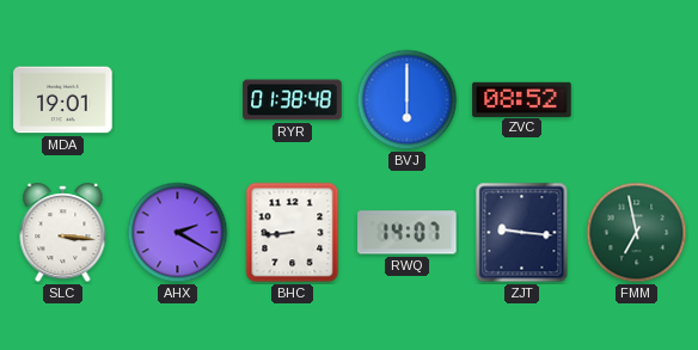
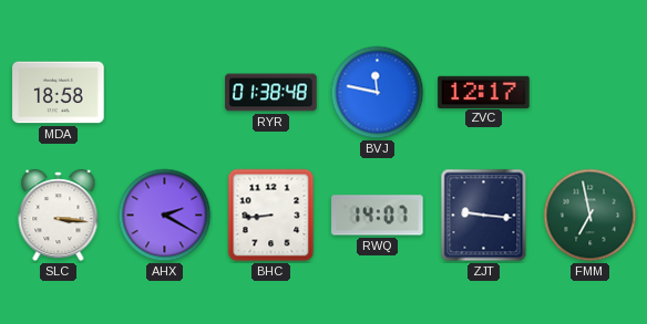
MDA: 19:01 -> 18:58
BVJ: 6:00 -> 11:47
ZVC: 08:52 -> 12:17
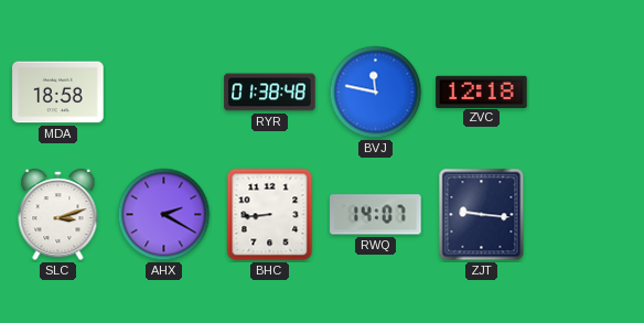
ZVC: 12:17 -> 12:18
SLC: 3:16 -> 3:12
FMM: 6:58 -> none
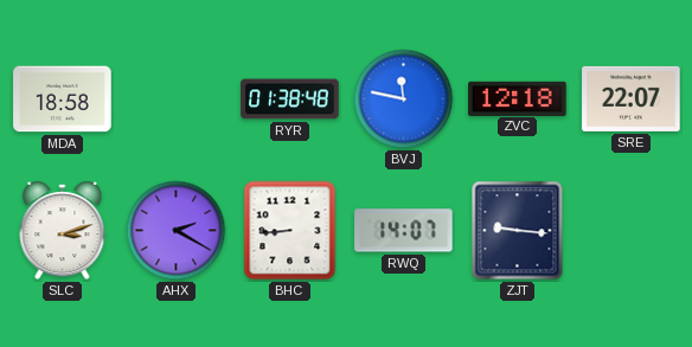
SRE: none -> 22:07
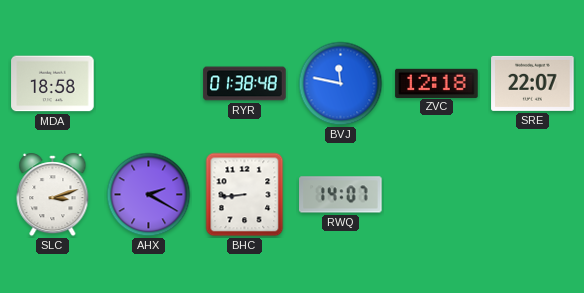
ZJT: 9:16 -> none
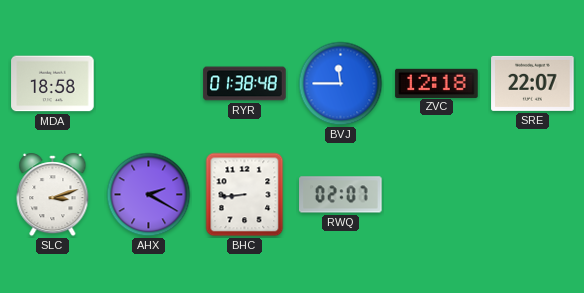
BVJ: 11:47 -> 11:45
RWQ: 14:07 -> 02:07
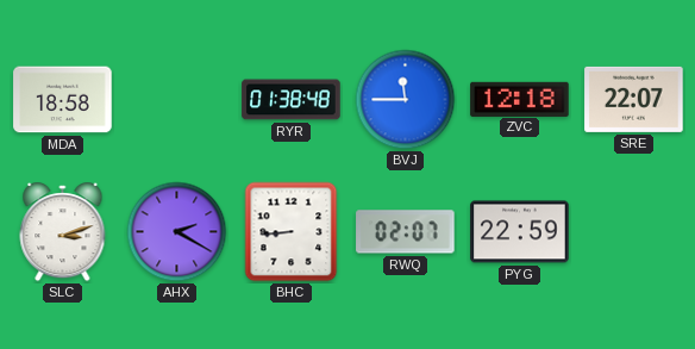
PYG: none -> 22:59
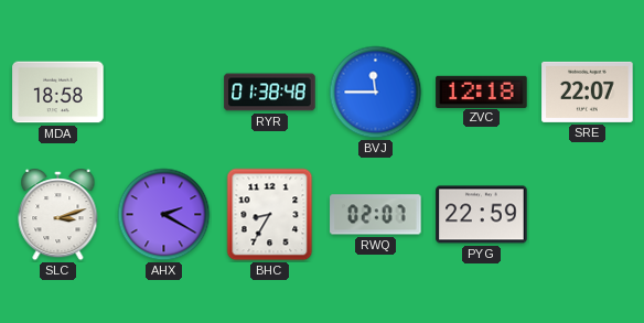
BHC: 8:44 -> 8:35
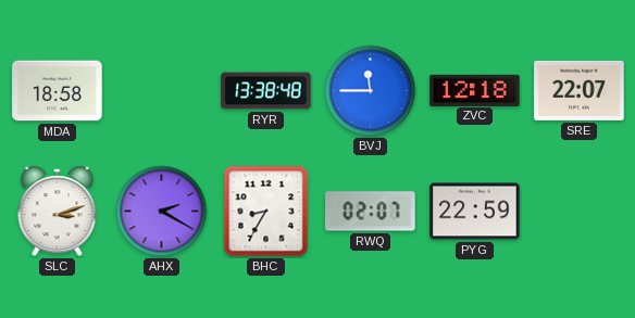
RYR: 01:38 -> 13:38
